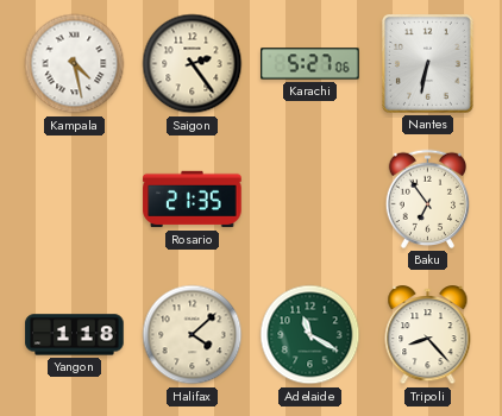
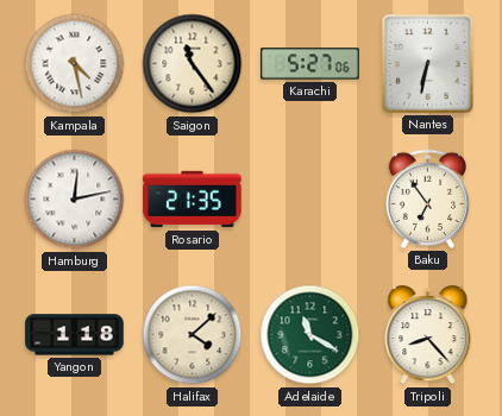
Saigon: 2:24 -> 11:24
Hamburg: none -> 12:13
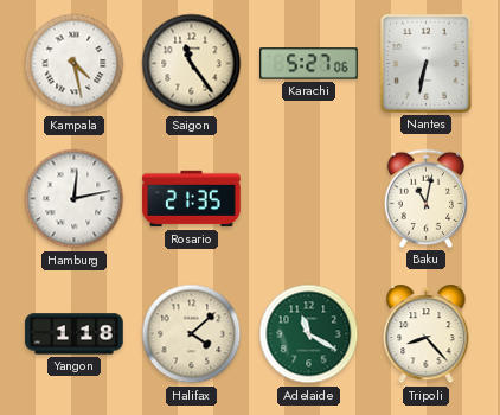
Baku: 6:54 -> 11:02
